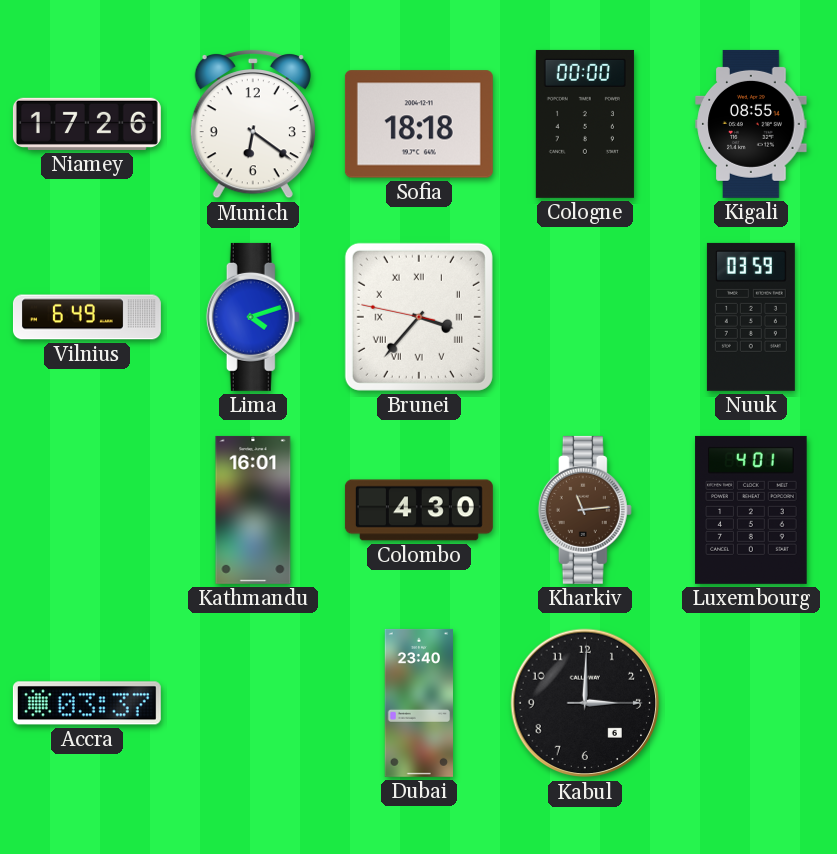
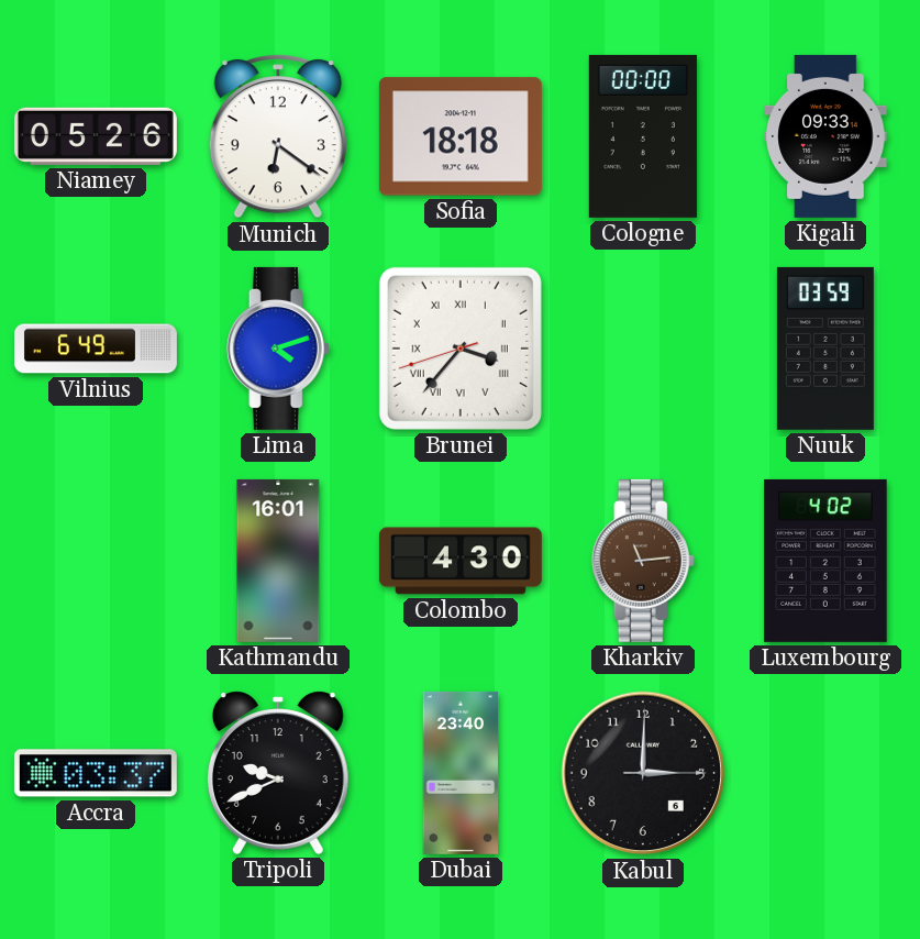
Niamey: 17:26 -> 05:26
Kigali: 08:55 -> 09:33
Brunei: 3:36:47 -> 3:36:42
Luxembourg: 4:01 -> 4:02
Tripoli: none -> 9:41
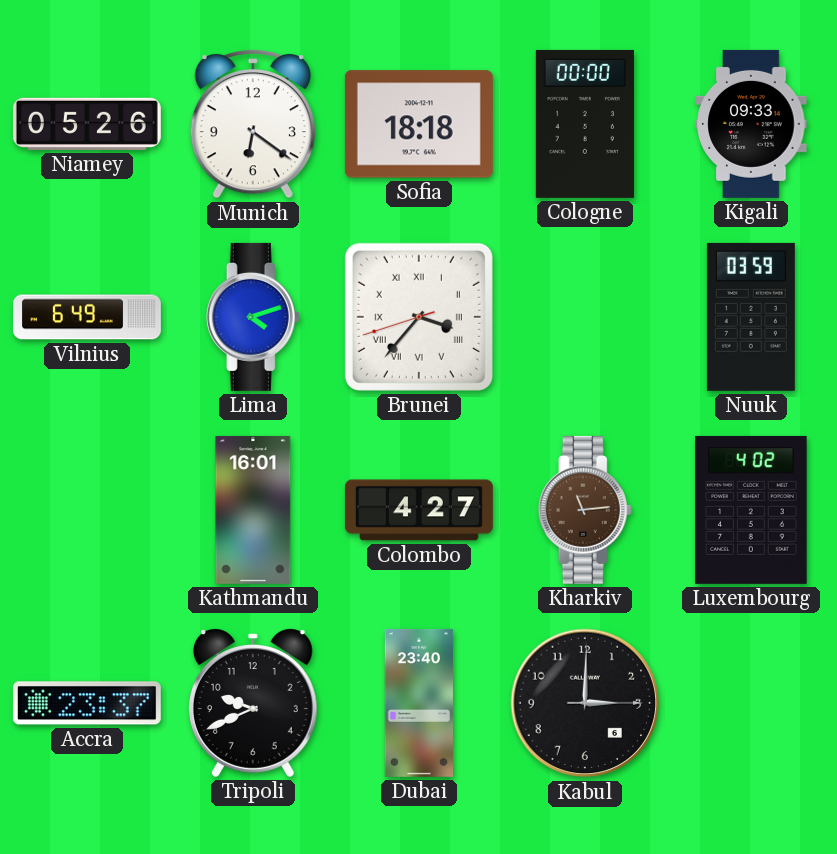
Colombo: 4:30 -> 4:27
Accra: 03:37 -> 23:37
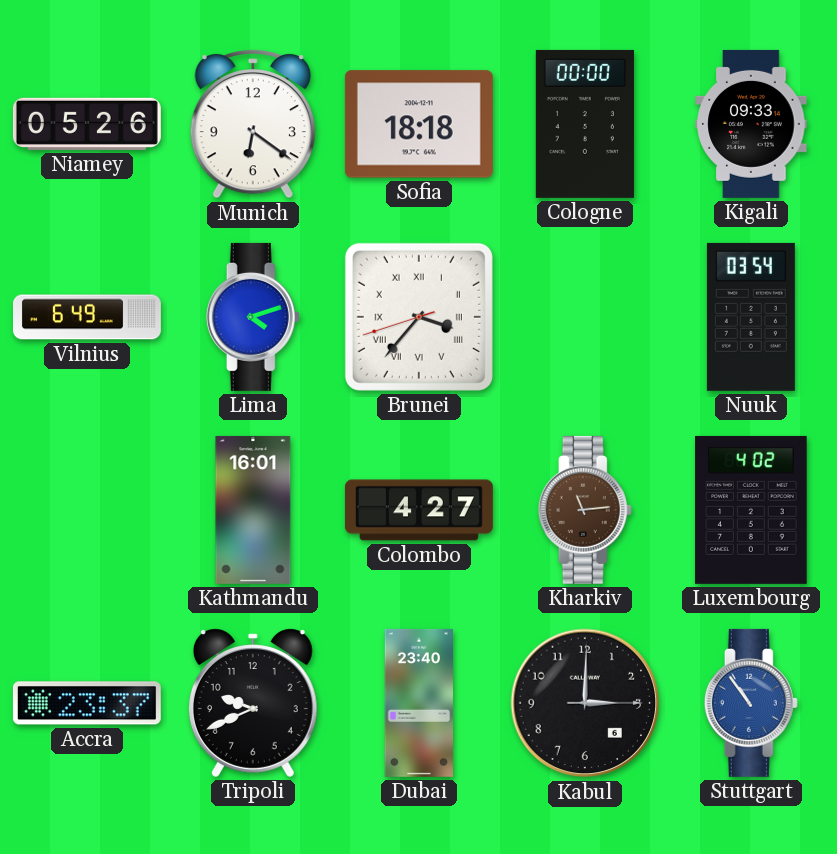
Nuuk: 03:59 -> 03:54
Stuttgart: none -> 10:54
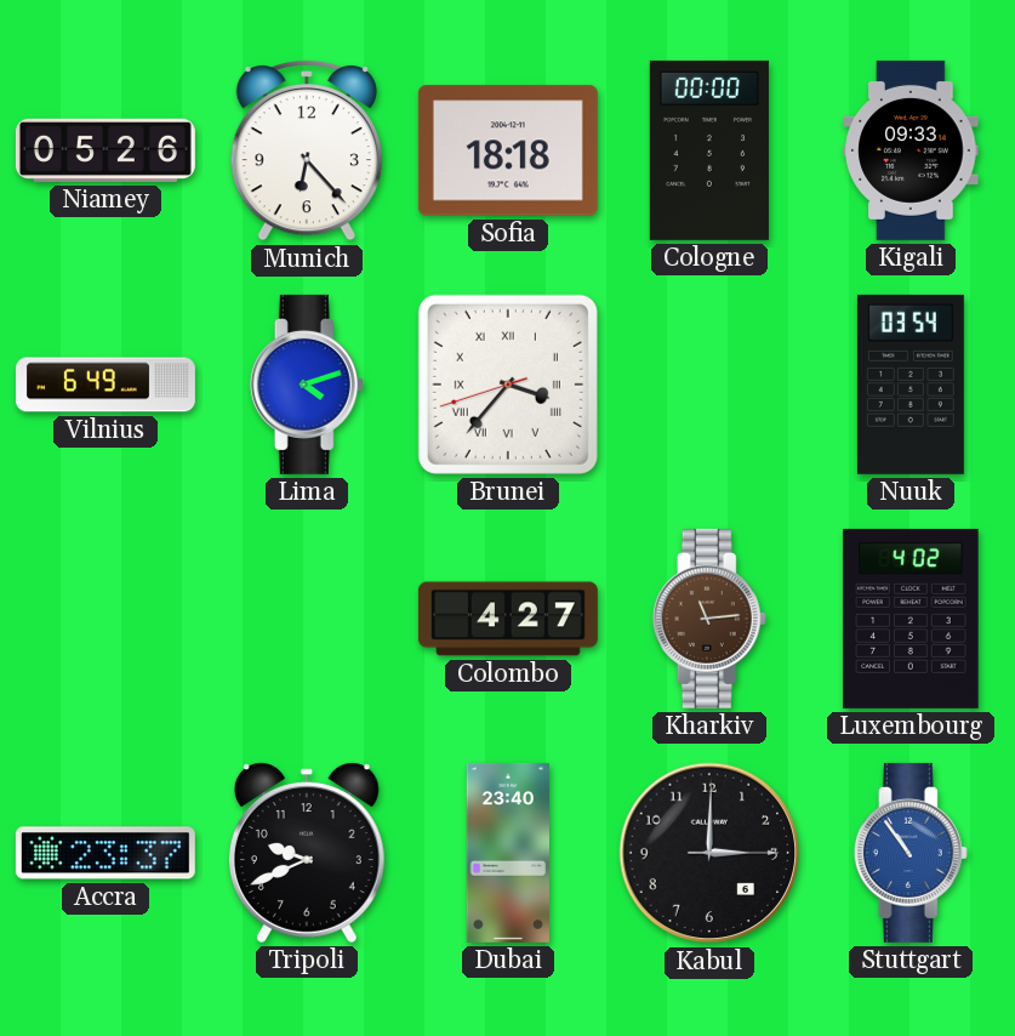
Munich: 6:21 -> 6:23
Kathmandu: 16:01 -> none
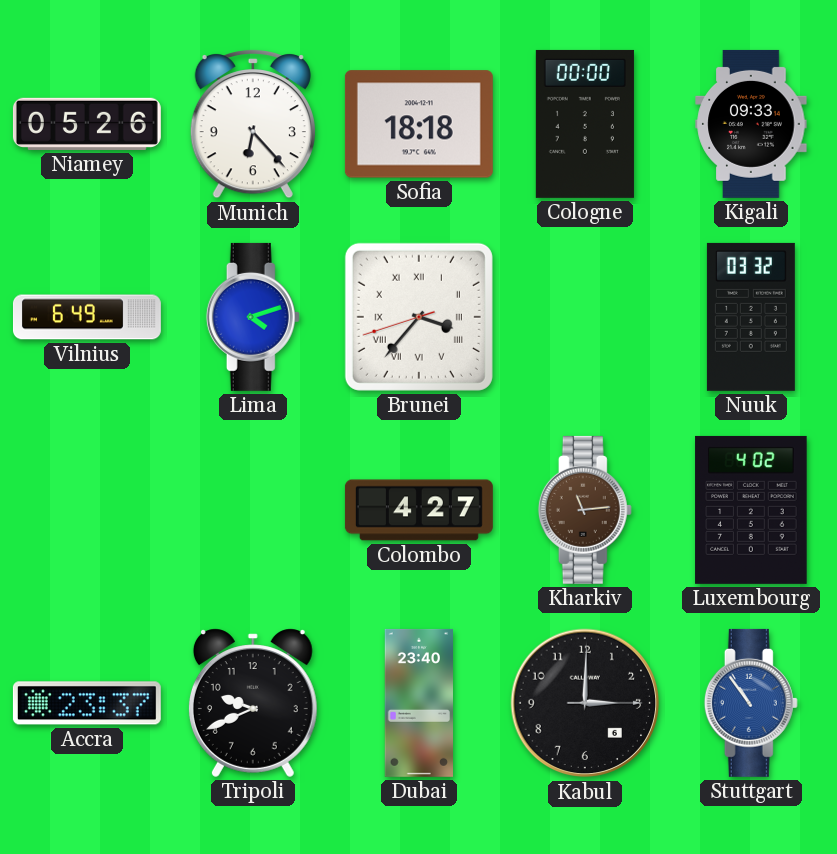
Nuuk: 03:54 -> 03:32
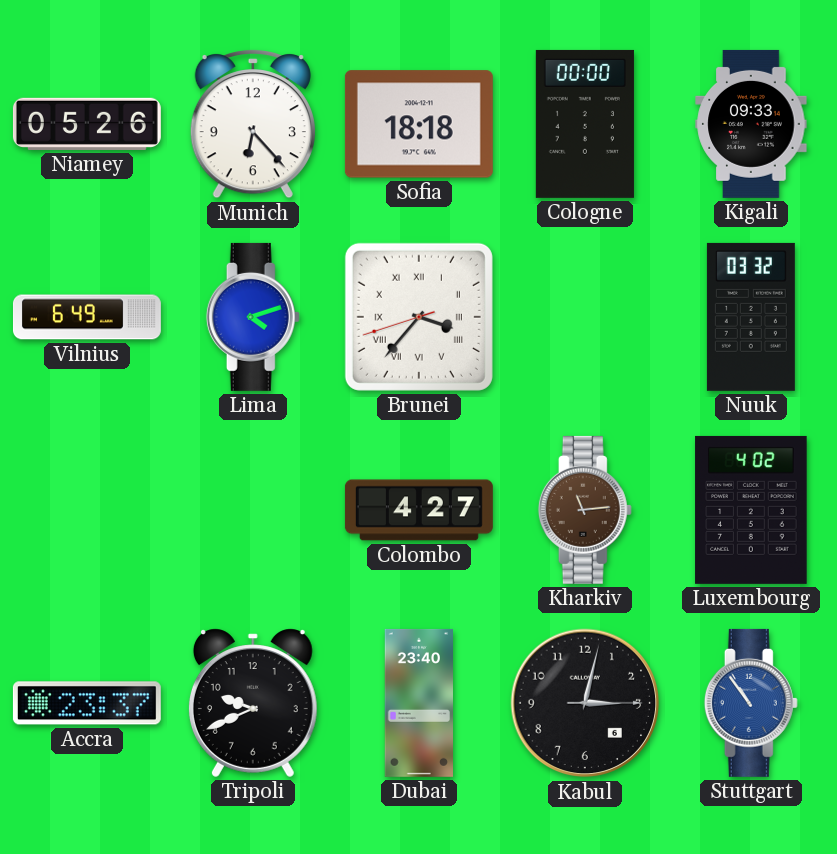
Kabul: 3:00 -> 3:02
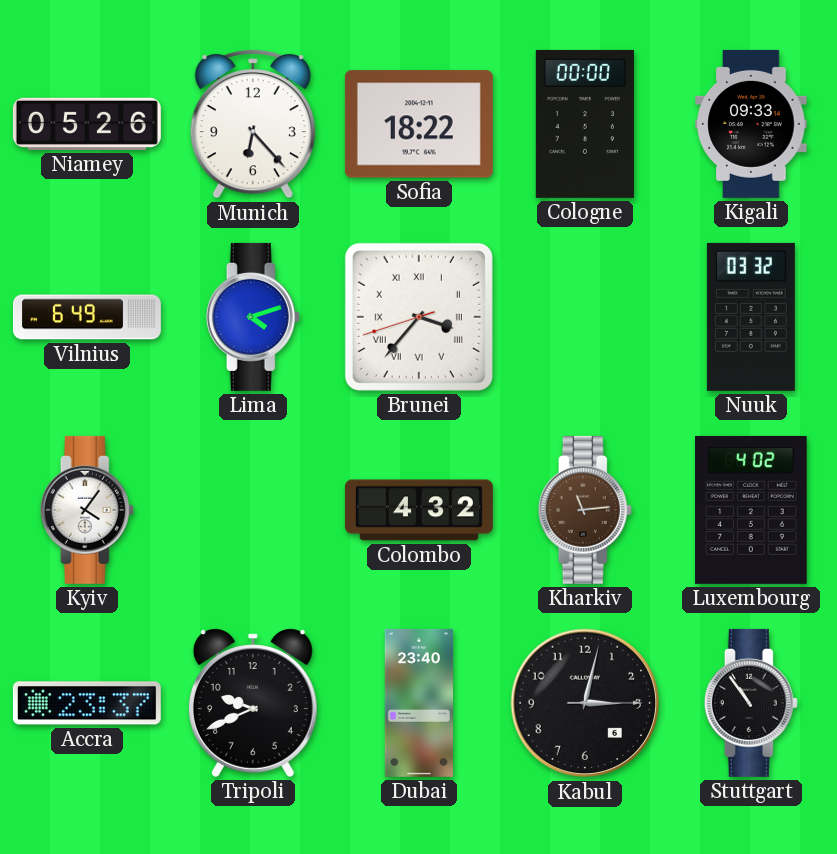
Sofia: 18:18 -> 18:22
Kyiv: none -> 4:06
Colombo: 4:27 -> 4:32
Stuttgart dial: blue -> black
